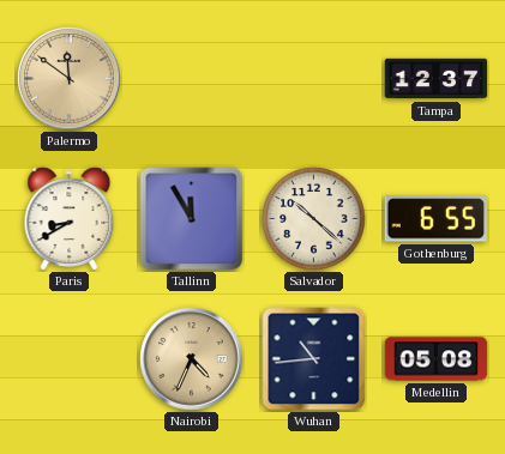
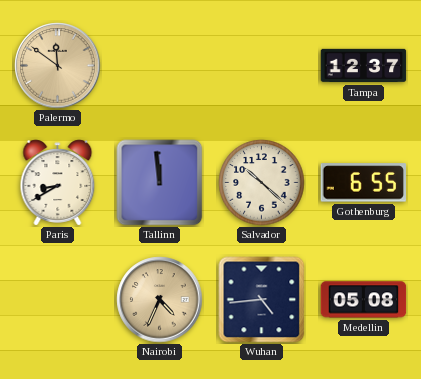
Tallinn: 11:55 -> 11:59
Wuhan: 10:44 -> 4:44
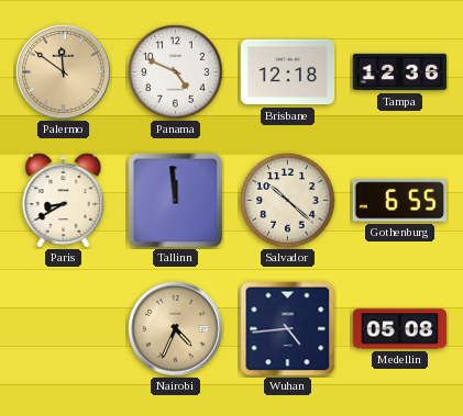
Panama: none -> 4:49
Brisbane: none -> 12:18
Tampa: 12:37 -> 12:36
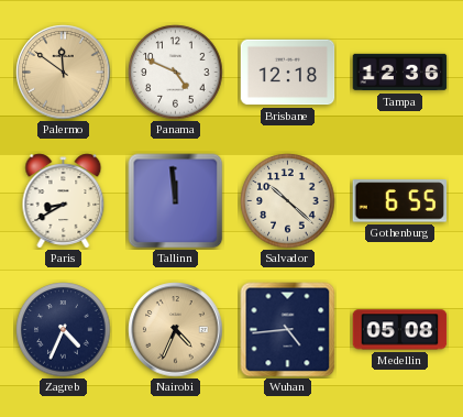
Zagreb: none -> 4:34
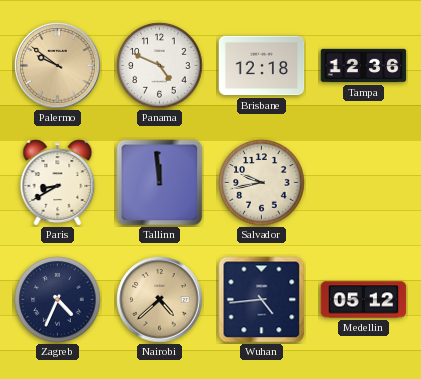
Palermo: 11:51 -> 9:51
Salvador: 10:22 -> 9:43
Gothenburg: 6:55 -> none
Nairobi: 4:34 -> 4:38
Medellin: 05:08 -> 05:12
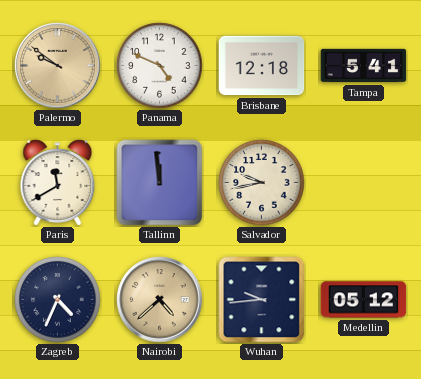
Tampa: 12:36 -> 5:41
Paris: 8:40 -> 11:40
Wuhan: 4:44 -> 9:44
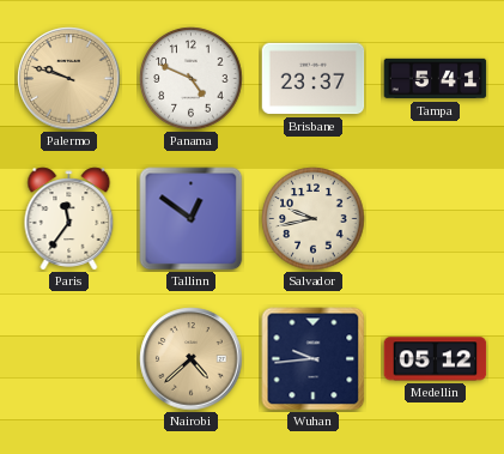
Palermo: 9:51 -> 9:48
Brisbane: 12:18 -> 23:37
Paris: 11:40 -> 11:36
Tallinn: 11:59 -> 12:51
Zagreb: 4:34 -> none
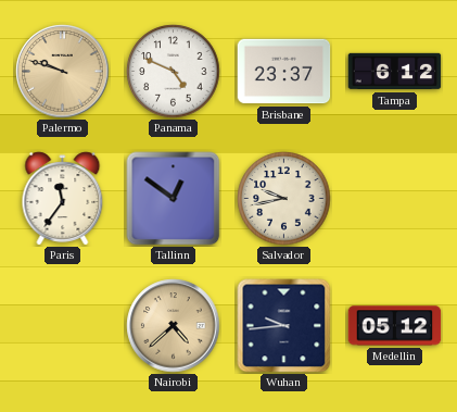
Tampa: 5:41 -> 6:12
